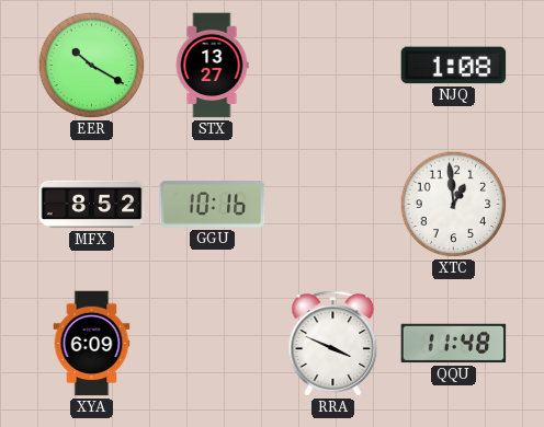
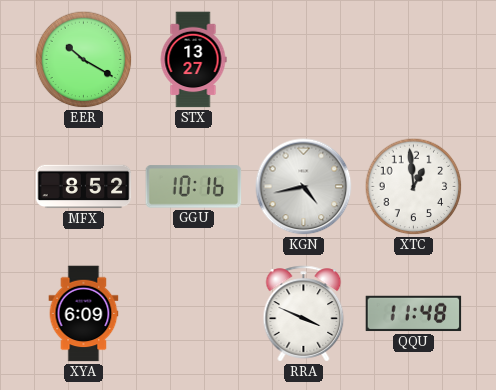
NJQ: 1:08 -> none
KGN: none -> 4:43
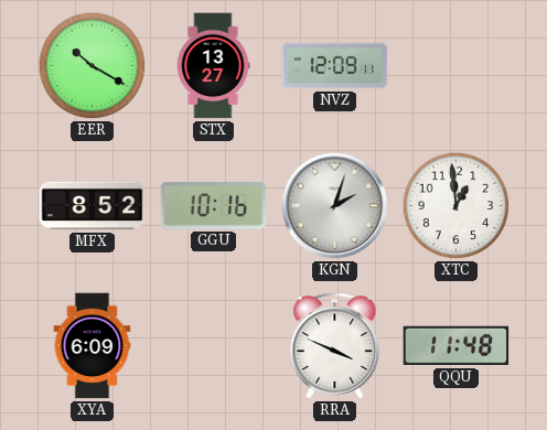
NVZ: none -> 12:09
KGN: 4:43 -> 2:03
